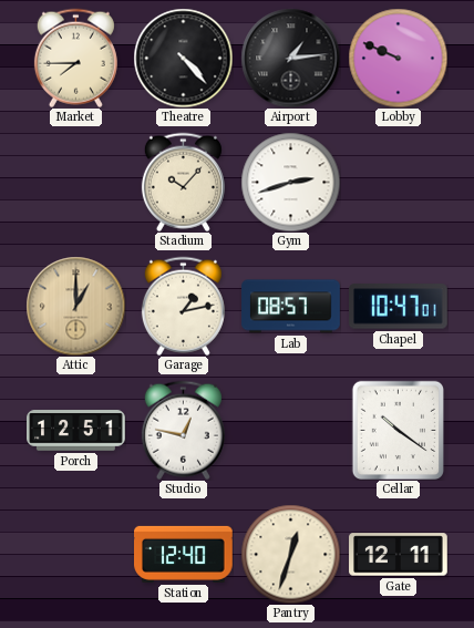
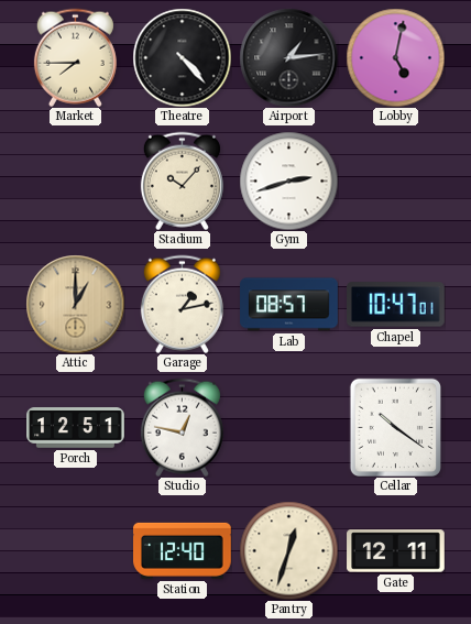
Lobby: 9:49 -> 5:02
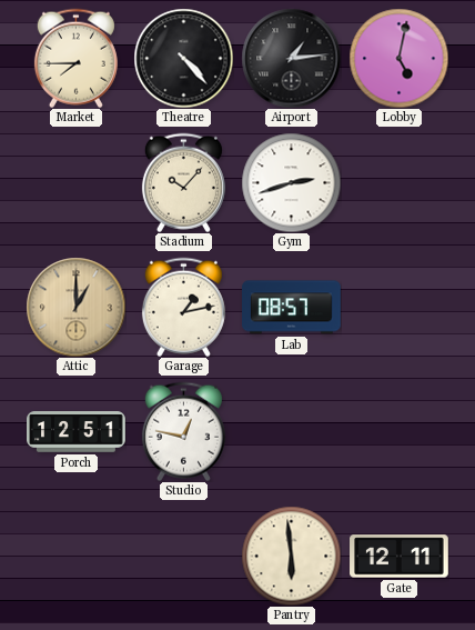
Chapel: 10:47 -> none
Cellar: 10:21 -> none
Station: 12:40 -> none
Pantry: 12:33 -> 5:59
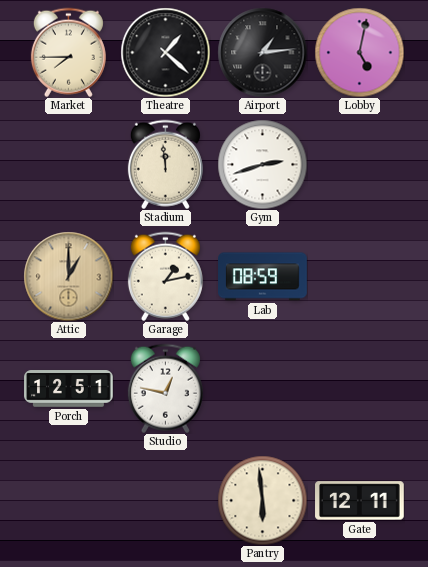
Theatre: 4:23 -> 1:22
Stadium: 10:07 -> 11:59
Lab: 08:57 -> 08:59
